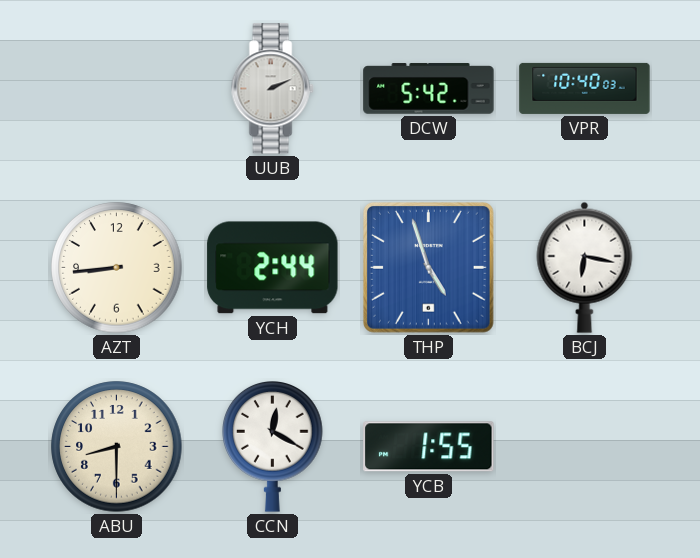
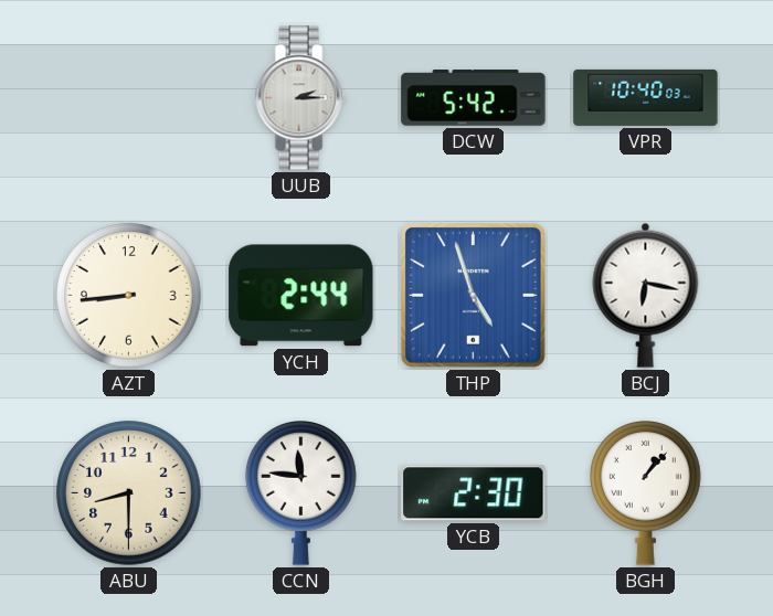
UUB: 2:11 -> 2:15
CCN: 12:20 -> 11:46
YCB: 1:55 -> 2:30
BGH: none -> 1:07
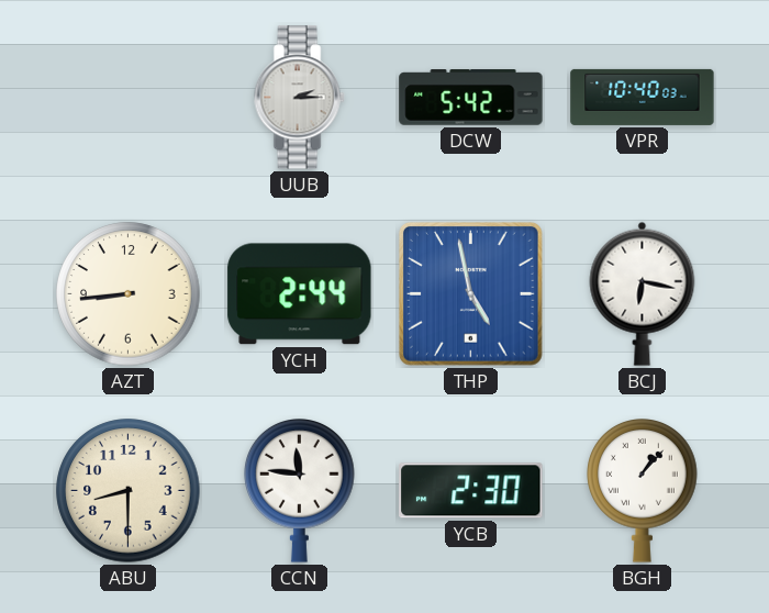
THP: 4:57 -> 4:58
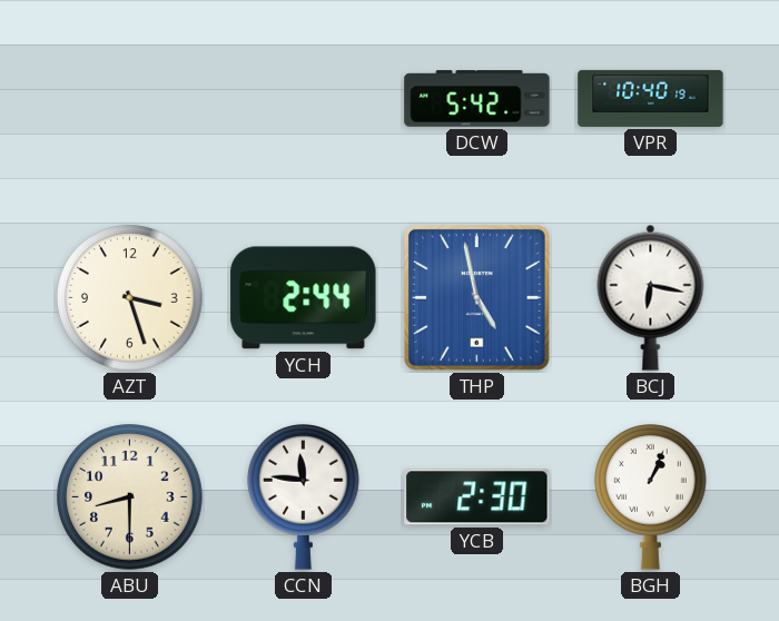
UUB: 2:15 -> none
VPR: 10:40:03 -> 10:40:19
AZT: 8:44 -> 3:27
BGH: 1:07 -> 1:04
